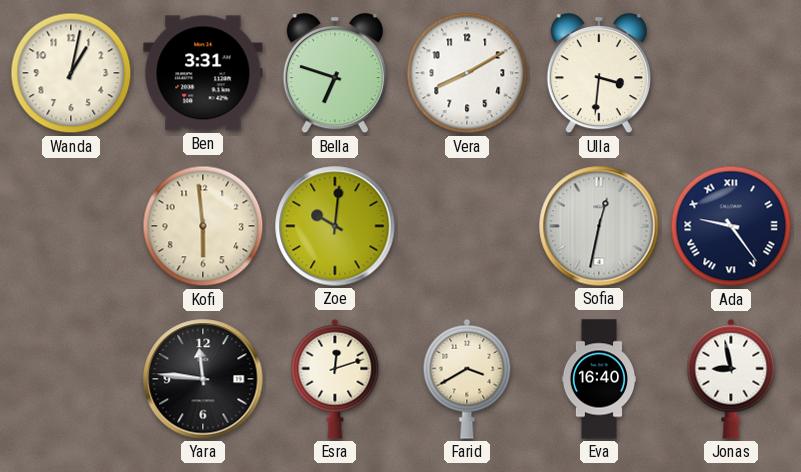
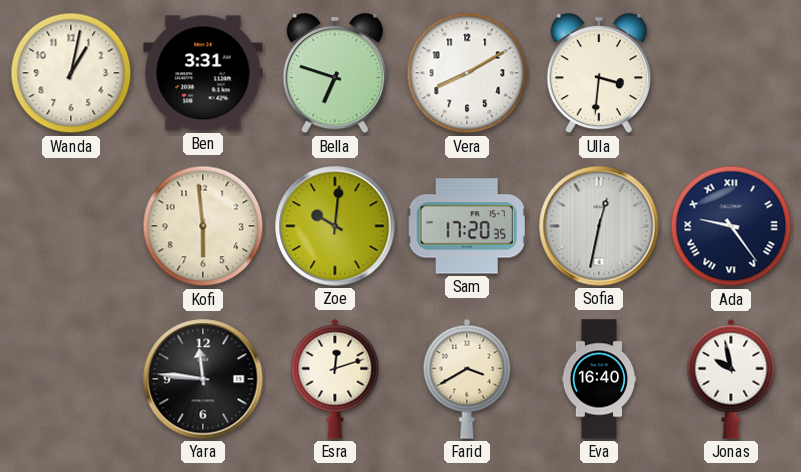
Sam: none -> 17:20
Jonas: 8:58 -> 9:58
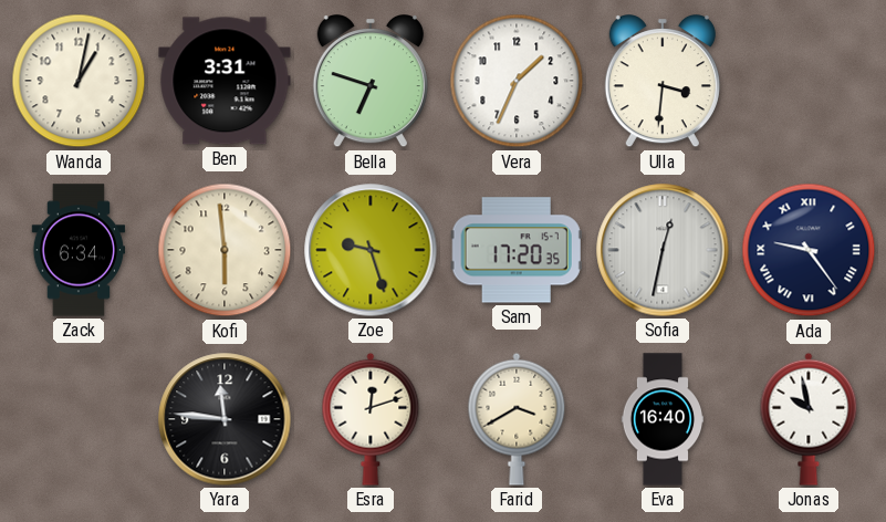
Vera: 8:10 -> 1:34
Zack: none -> 6:34
Zoe: 10:01 -> 9:27
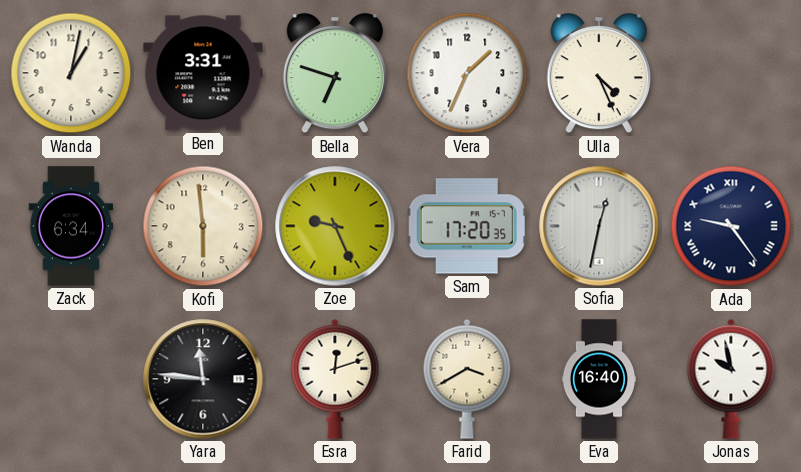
Ulla: 3:31 -> 4:26
Zoe: 9:27 -> 9:26
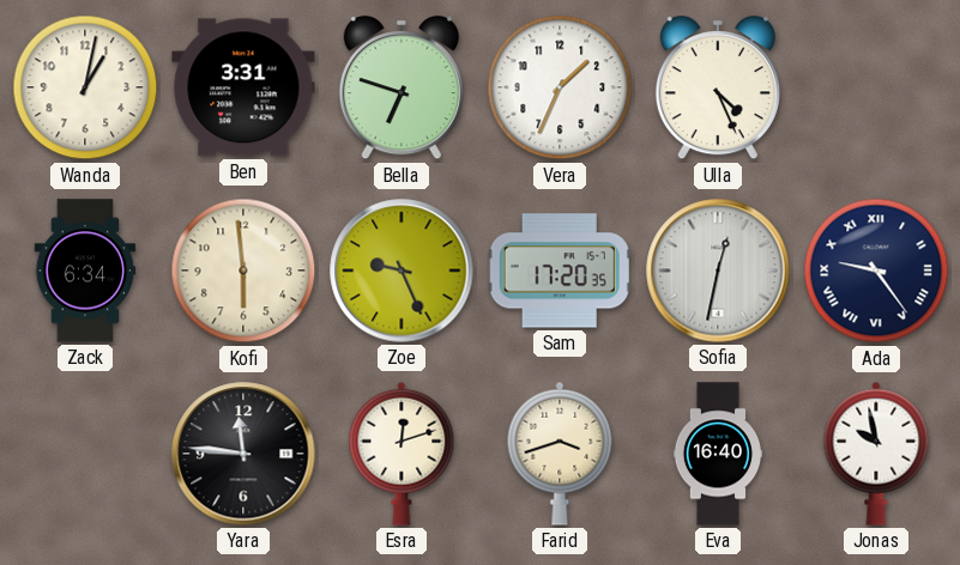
Farid: 3:40 -> 3:42
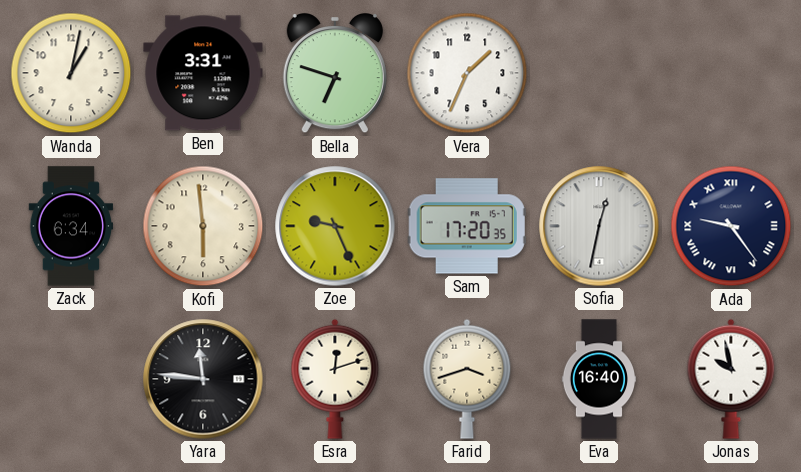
Ulla: 4:26 -> none
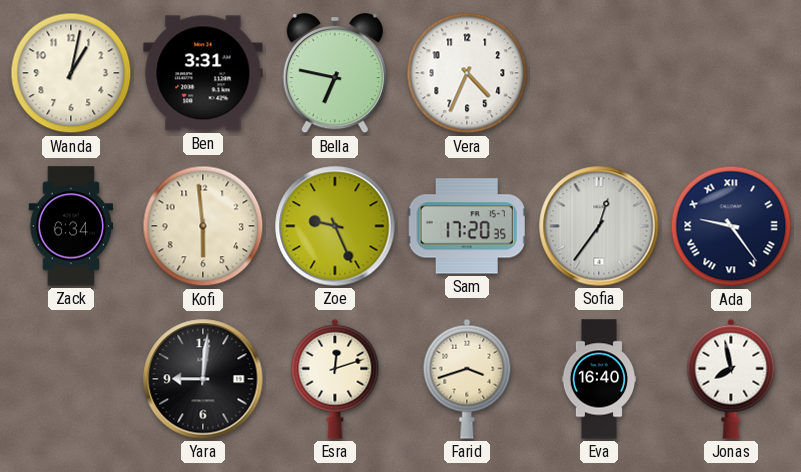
Bella: 6:48 -> 6:47
Vera: 1:34 -> 4:34
Sofia: 12:32 -> 12:36
Yara: 11:46 -> 9:01
Jonas: 9:58 -> 7:58
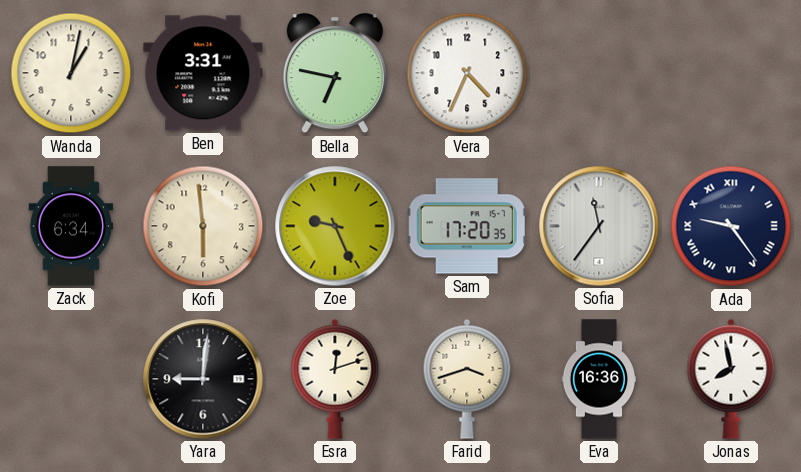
Sofia: 12:36 -> 11:36
Eva: 16:40 -> 16:36
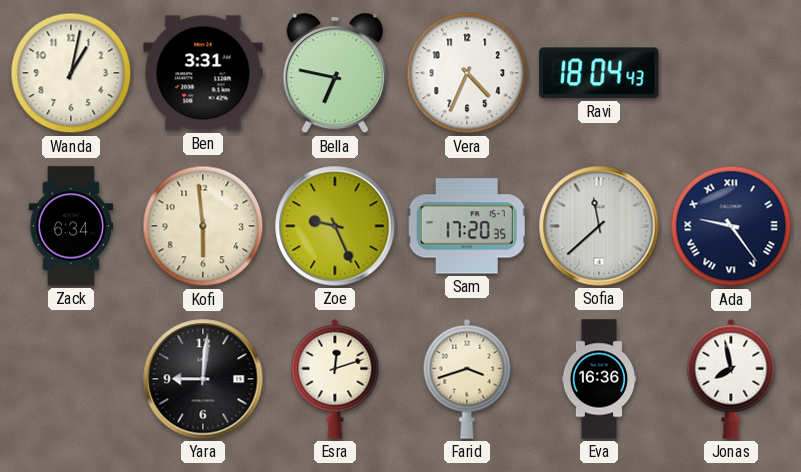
Ravi: none -> 18:04
Sofia: 11:36 -> 11:38
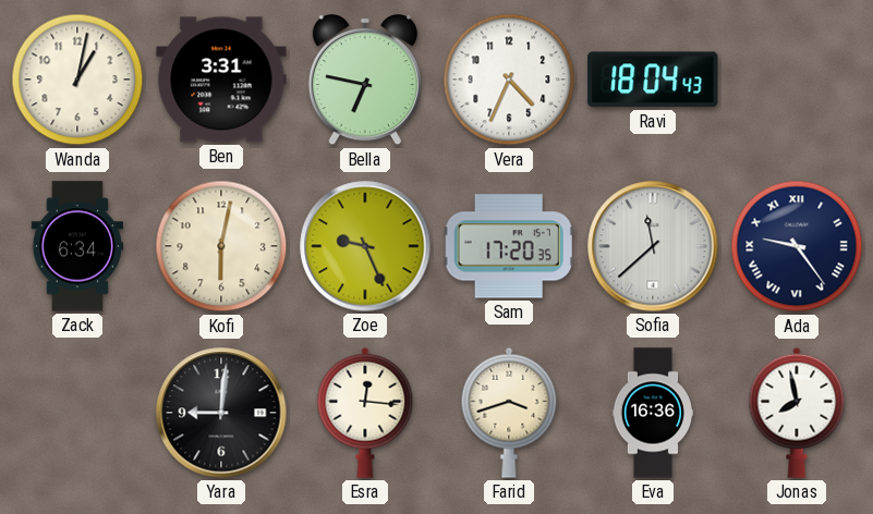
Kofi: 5:59 -> 6:02
Esra: 12:12 -> 12:16
